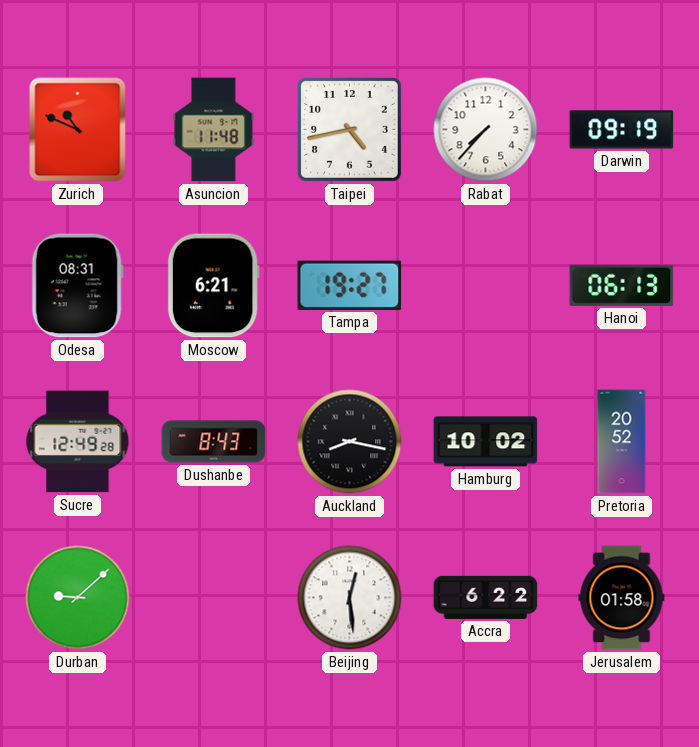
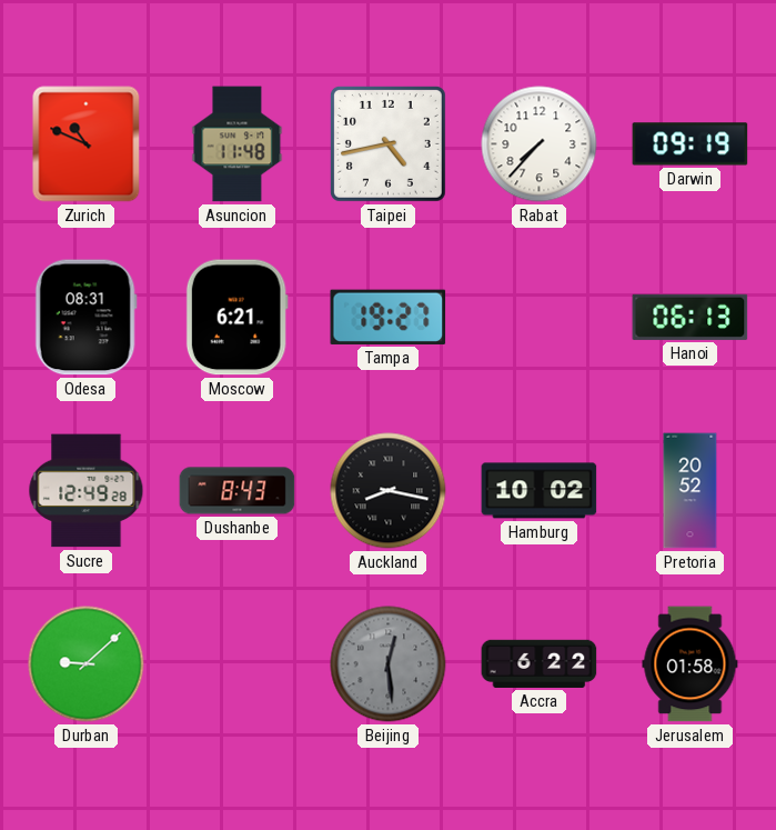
Beijing dial: white -> grey
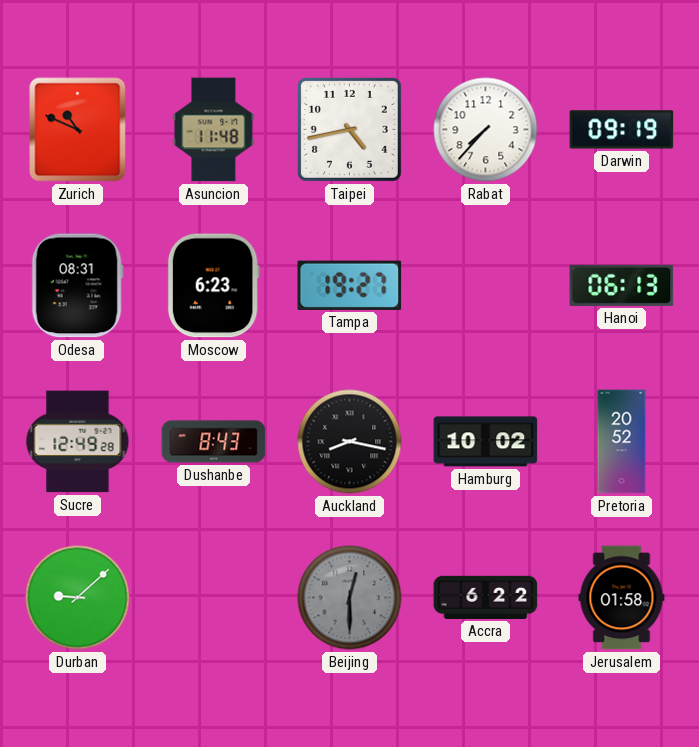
Moscow: 6:21 -> 6:23
Beijing: 12:29 -> 12:30
